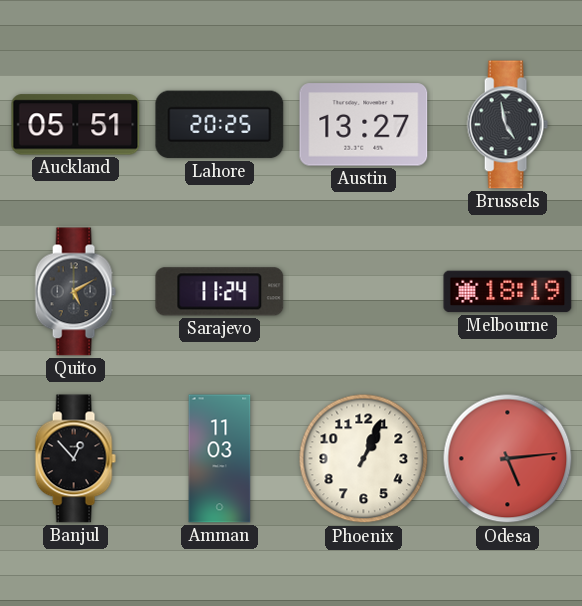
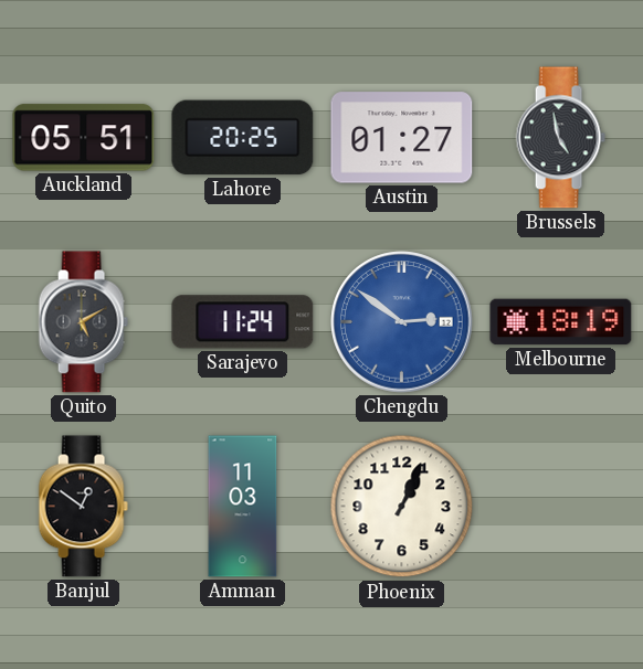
Austin: 13:27 -> 01:27
Chengdu: none -> 2:51
Banjul: 12:53 -> 12:51
Odesa: 5:14 -> none
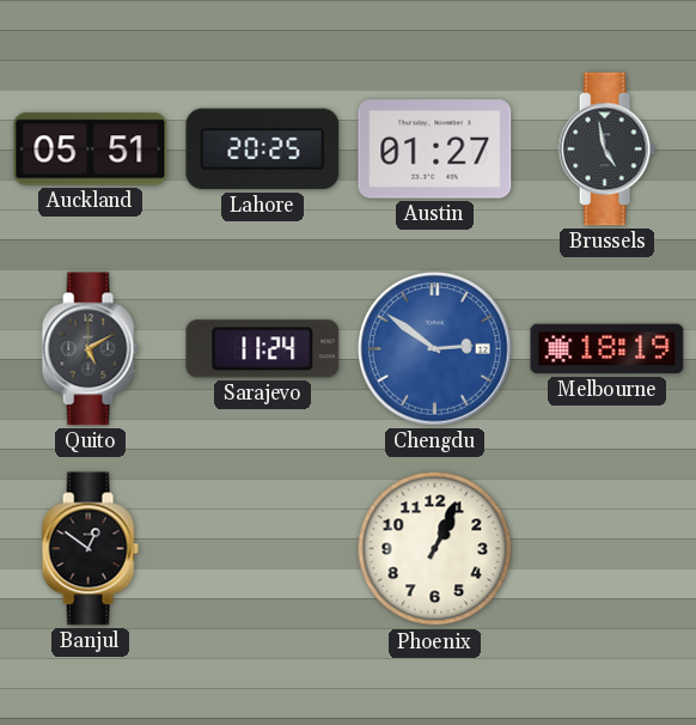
Amman: 11:03 -> none
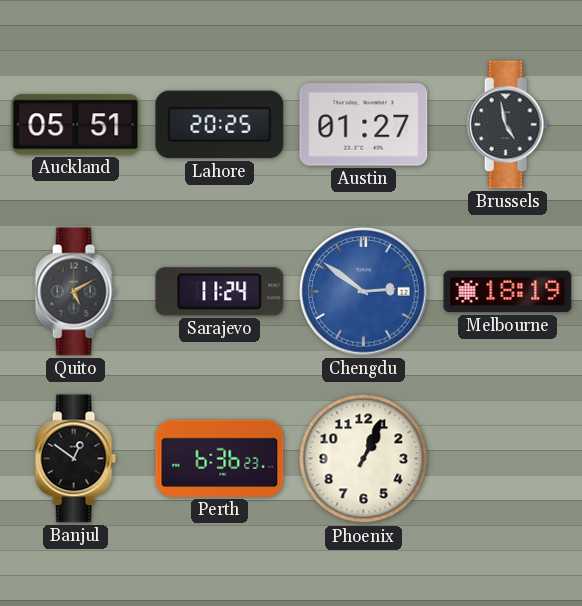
Perth: none -> 6:36
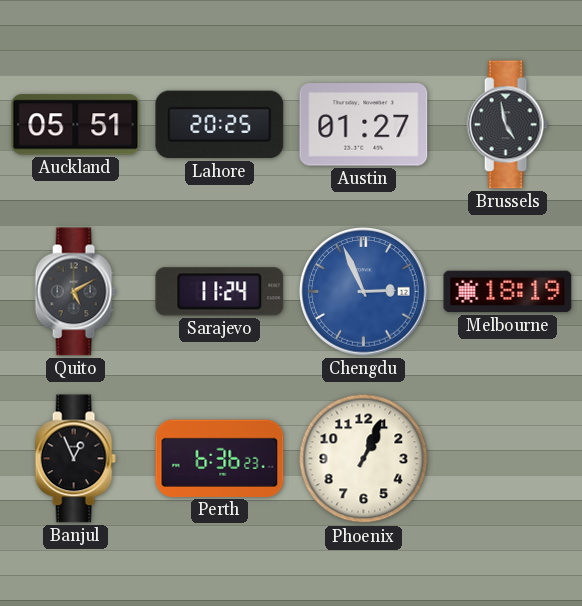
Chengdu: 2:51 -> 2:56
Banjul: 12:51 -> 12:56
